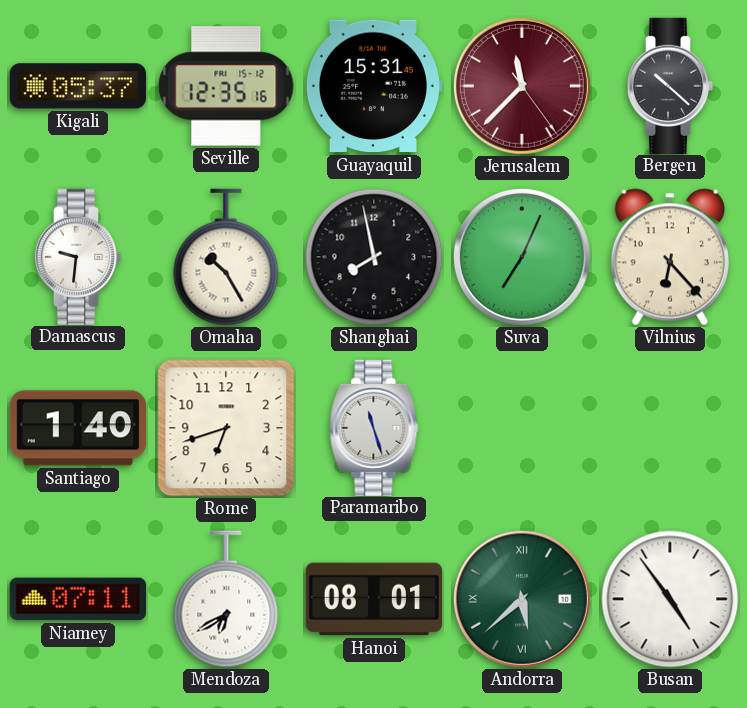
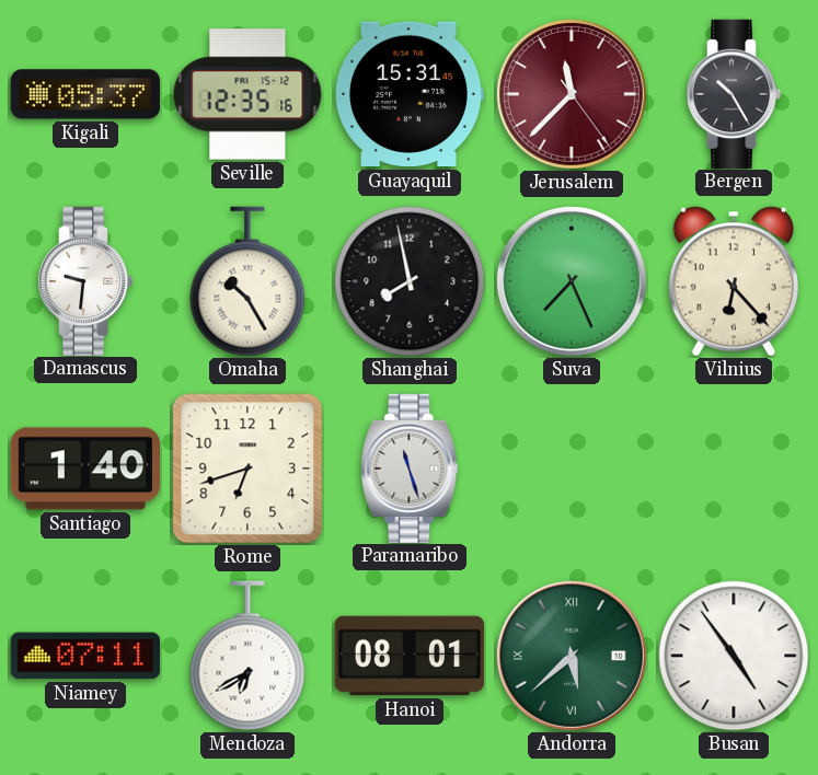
Bergen: 10:22 -> 10:25
Suva: 7:04 -> 7:26
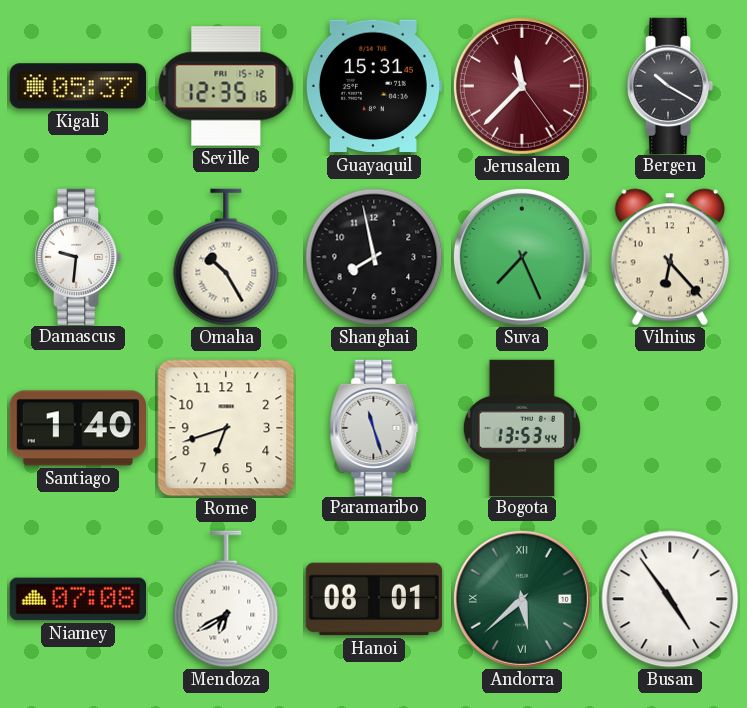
Bergen: 10:25 -> 10:20
Bogota: none -> 13:53
Niamey: 07:11 -> 07:08
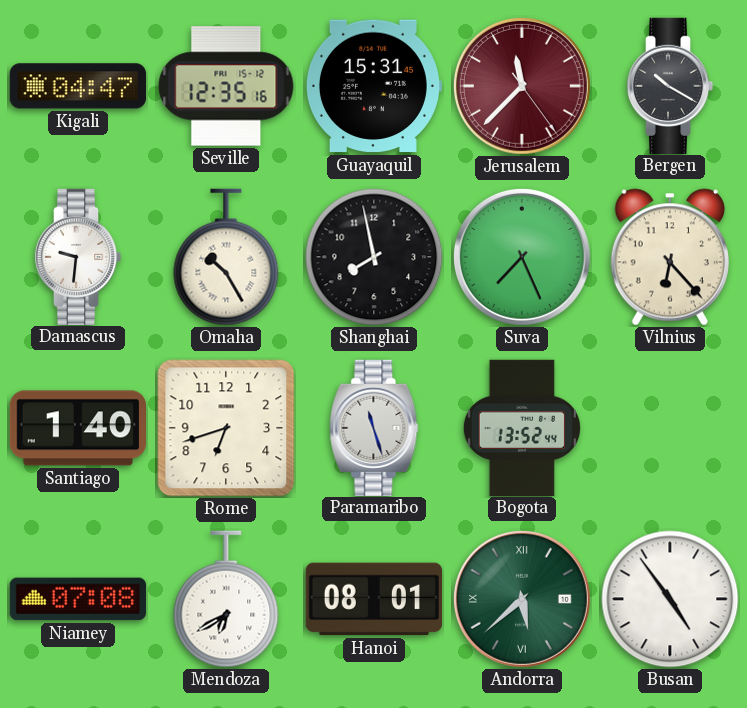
Kigali: 05:37 -> 04:47
Bogota: 13:53 -> 13:52
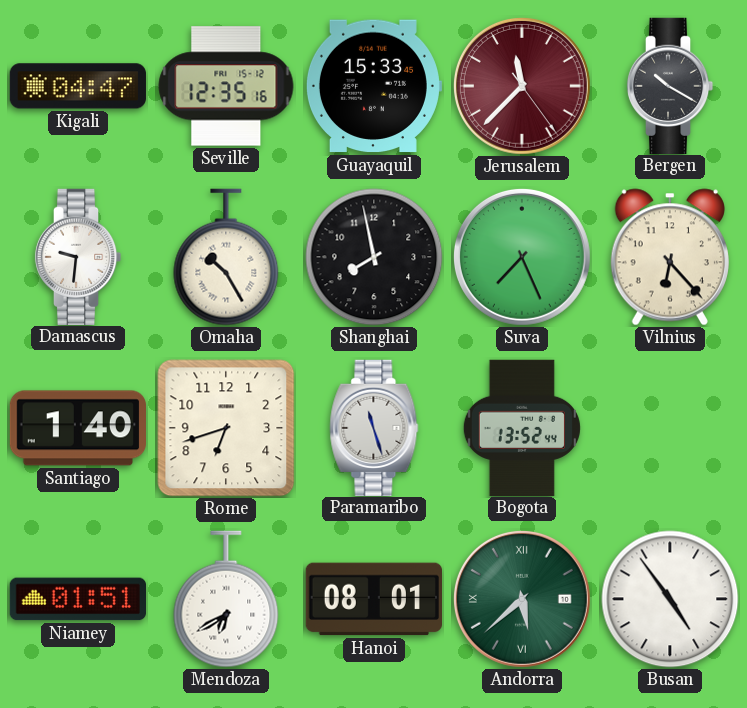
Guayaquil: 15:31 -> 15:33
Niamey: 07:08 -> 01:51
